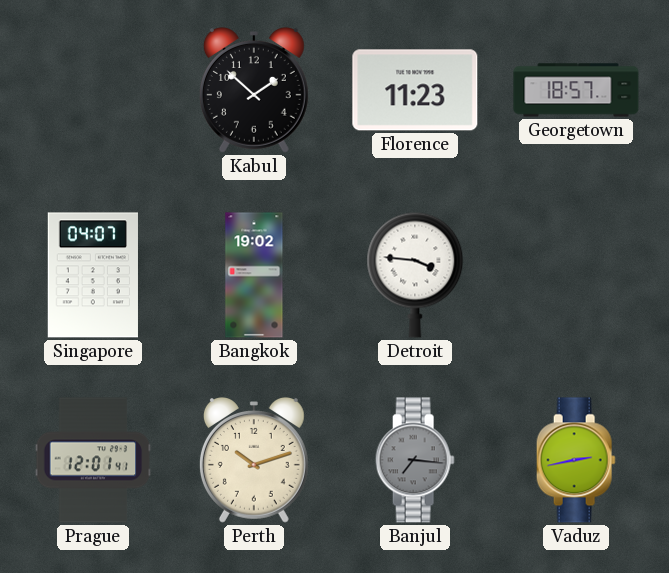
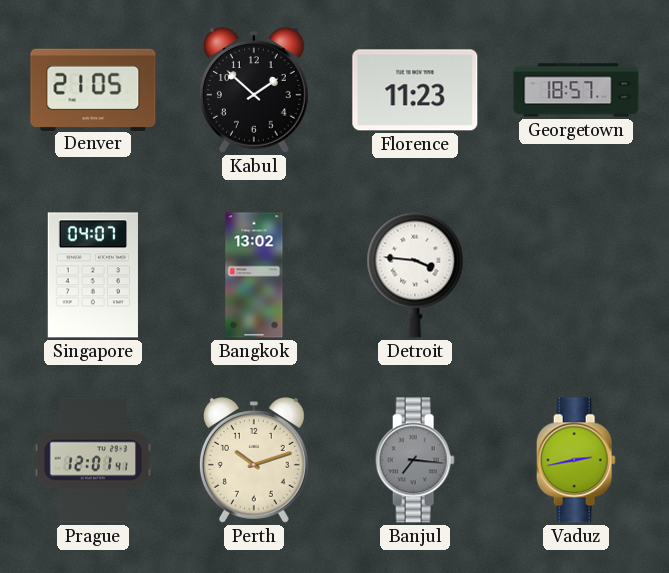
Denver: none -> 21:05
Bangkok: 19:02 -> 13:02
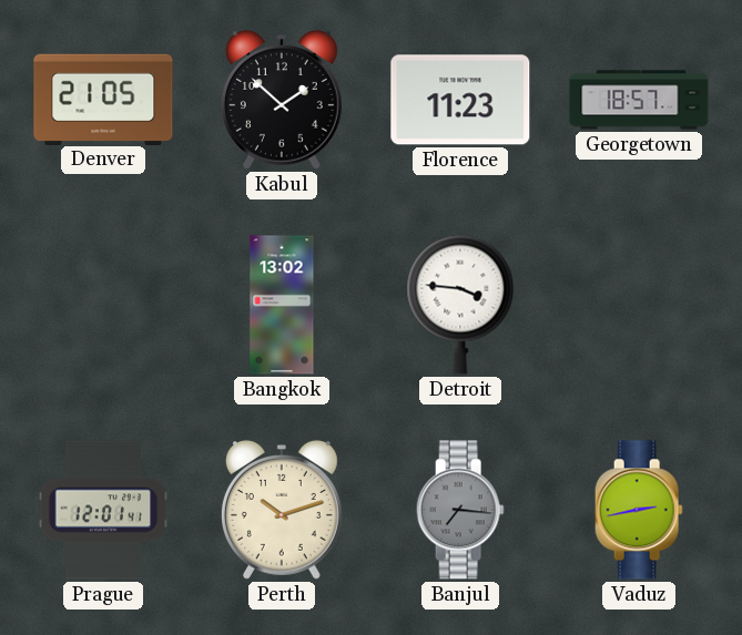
Singapore: 04:07 -> none
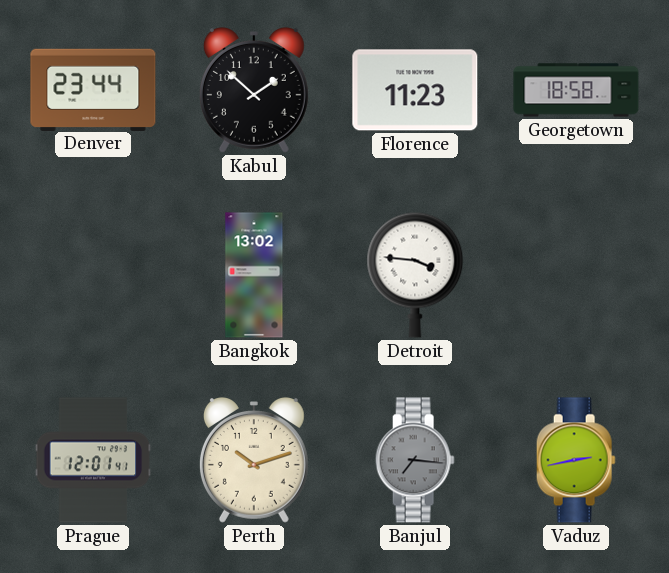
Denver: 21:05 -> 23:44
Georgetown: 18:57 -> 18:58
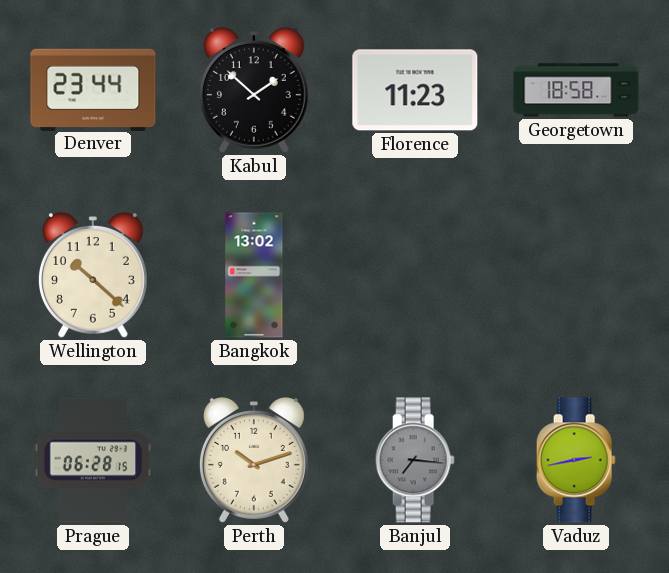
Wellington: none -> 10:22
Detroit: 3:46 -> none
Prague: 12:01 -> 06:28
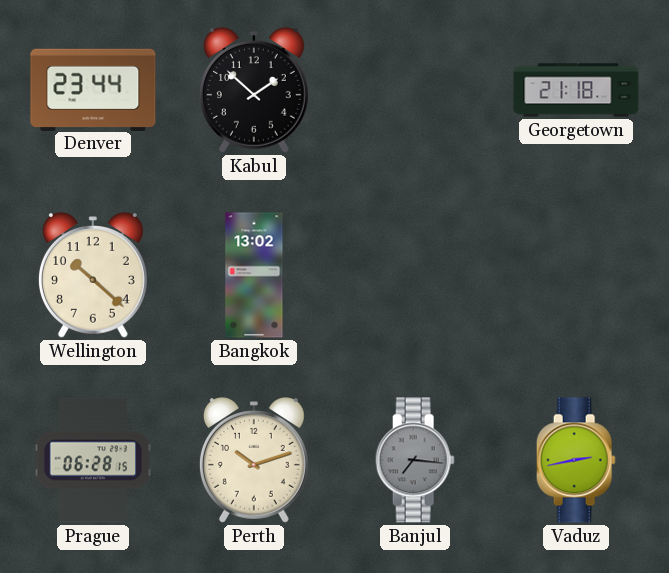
Florence: 11:23 -> none
Georgetown: 18:58 -> 21:18
